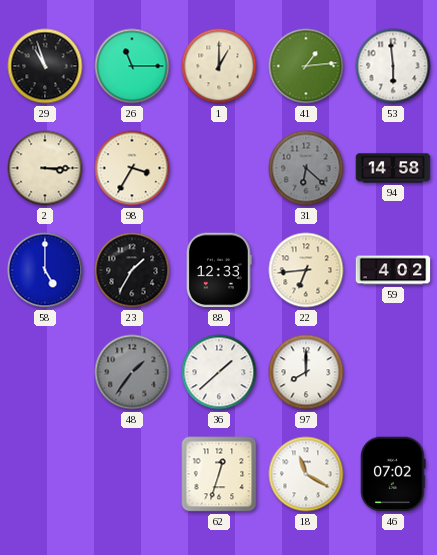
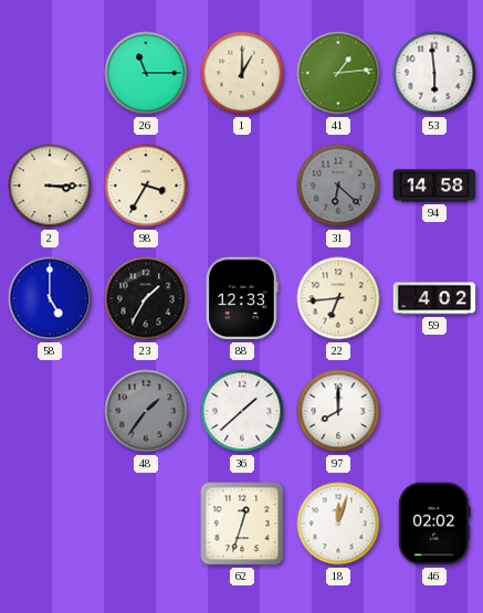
29: 10:57 -> none
18: 11:20 -> 12:03
46: 07:02 -> 02:02
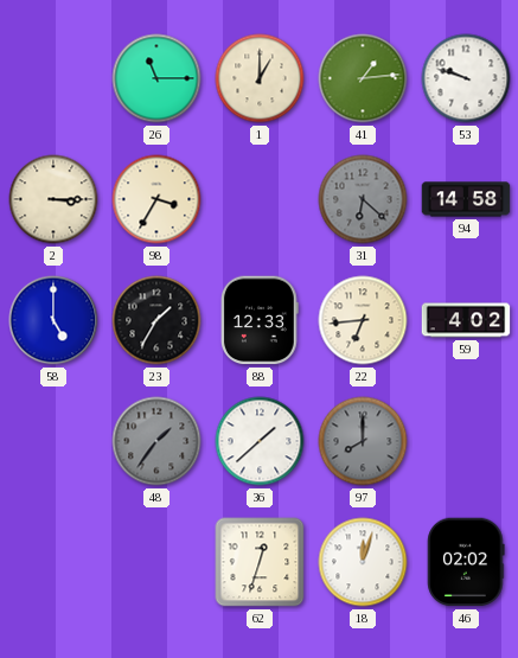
53: 5:59 -> 9:48
97 dial: white -> grey
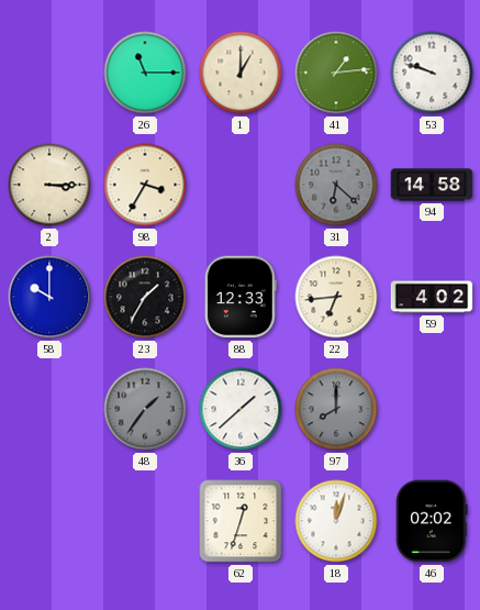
58: 5:00 -> 10:00
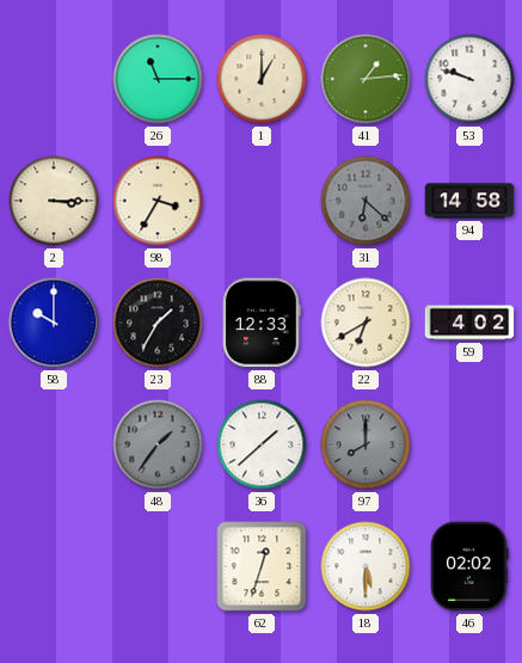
22: 6:44 -> 6:40
18: 12:03 -> 5:30
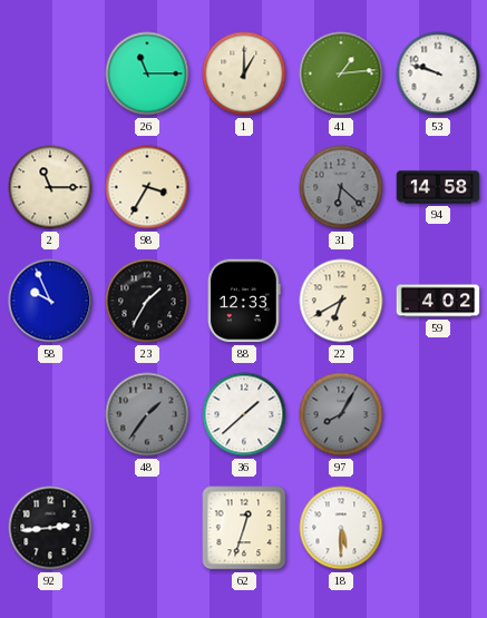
2: 3:15 -> 11:15
58: 10:00 -> 9:56
97: 8:00 -> 8:05
92: none -> 2:44
46: 02:02 -> none
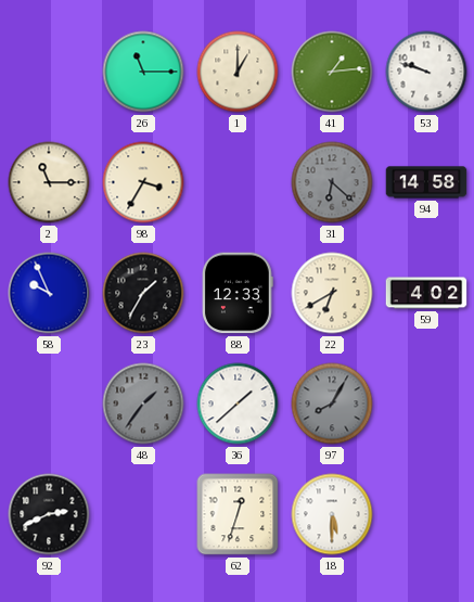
92: 2:44 -> 2:41
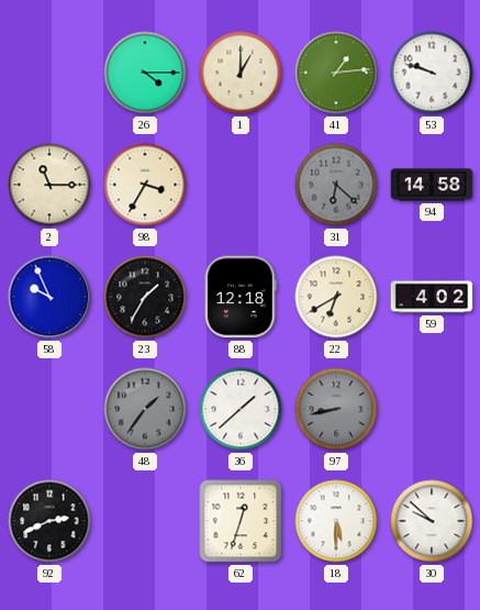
26: 11:15 -> 4:15
88: 12:33 -> 12:18
97: 8:05 -> 8:43
30: none -> 9:52
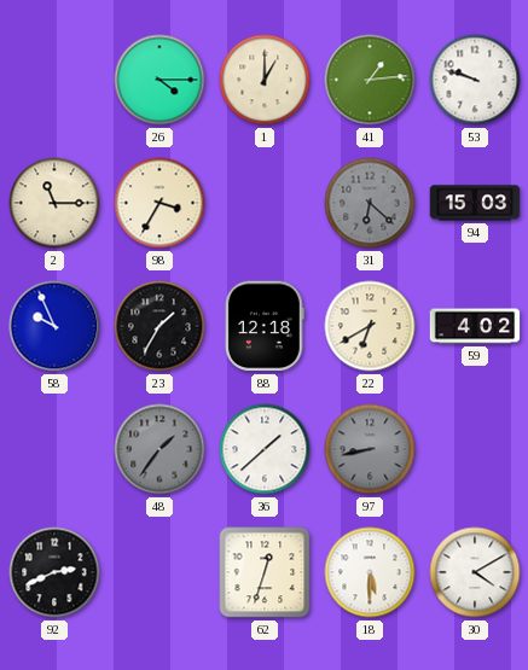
94: 14:58 -> 15:03
30: 9:52 -> 4:10
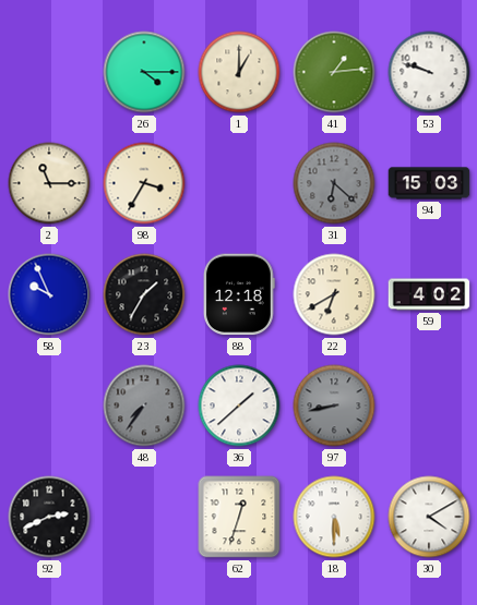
48: 1:36 -> 7:36
